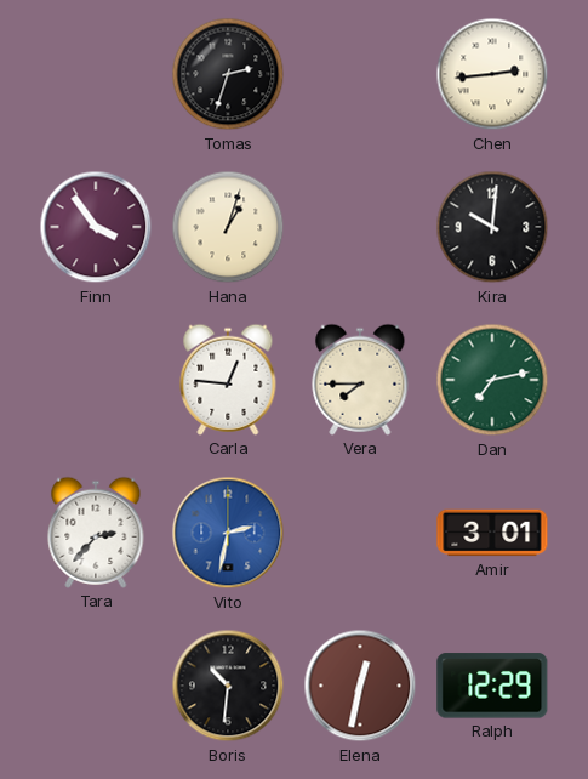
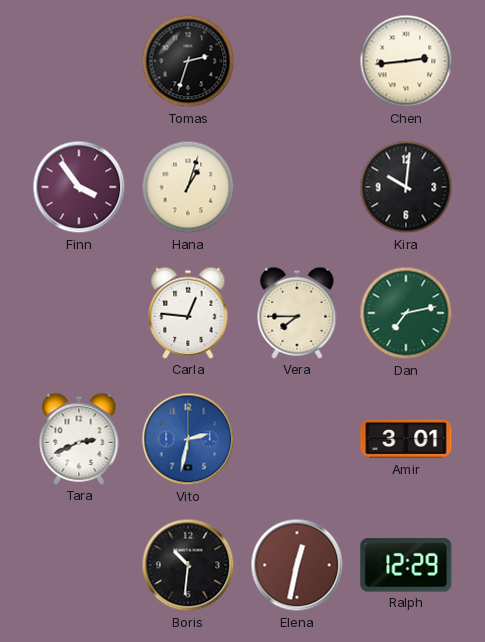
Tara: 2:37 -> 2:41
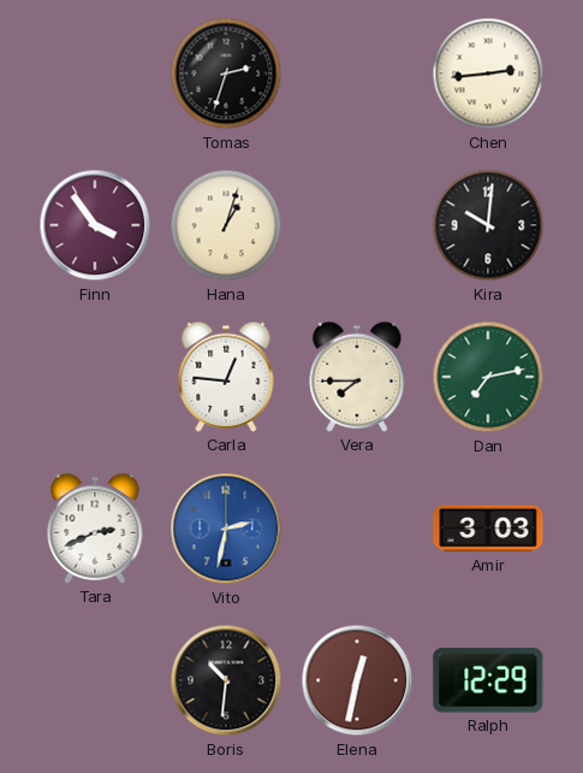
Amir: 3:01 -> 3:03
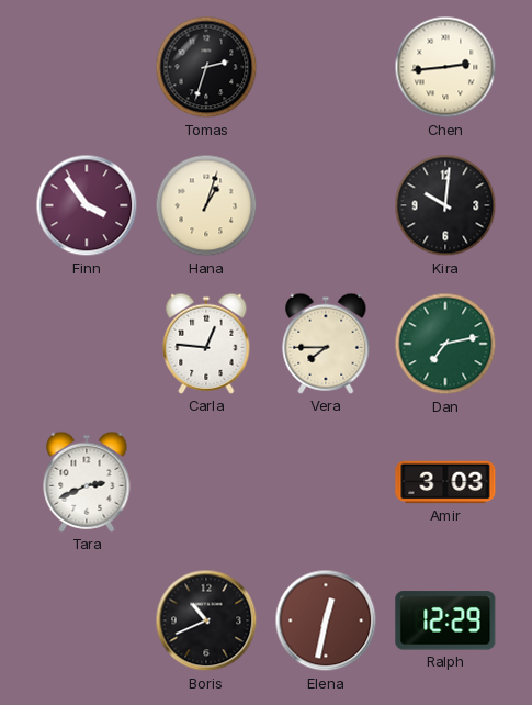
Vito: 2:32 -> none
Boris: 10:31 -> 10:41
